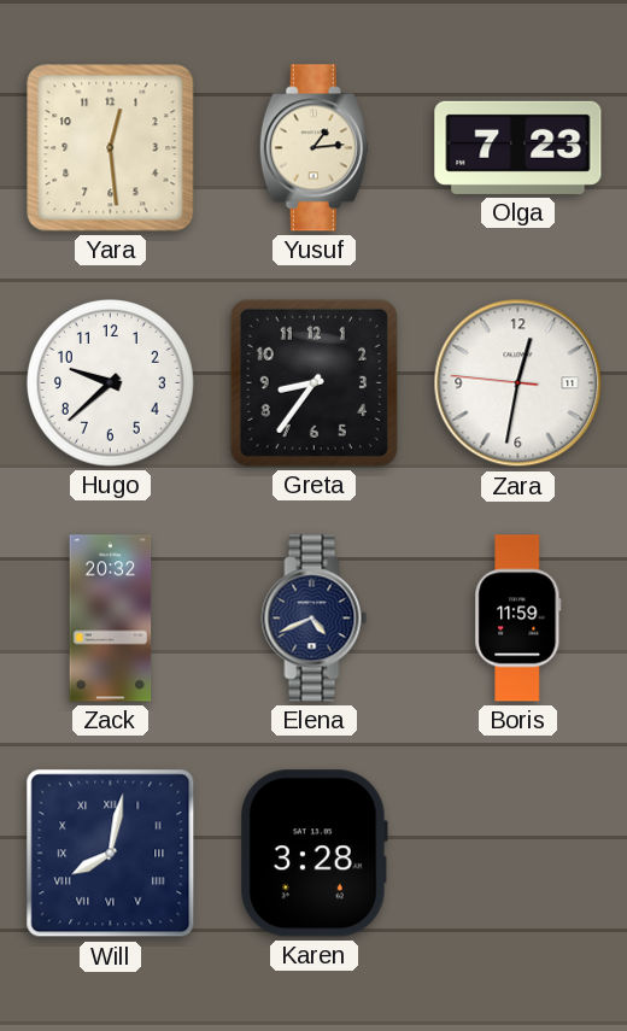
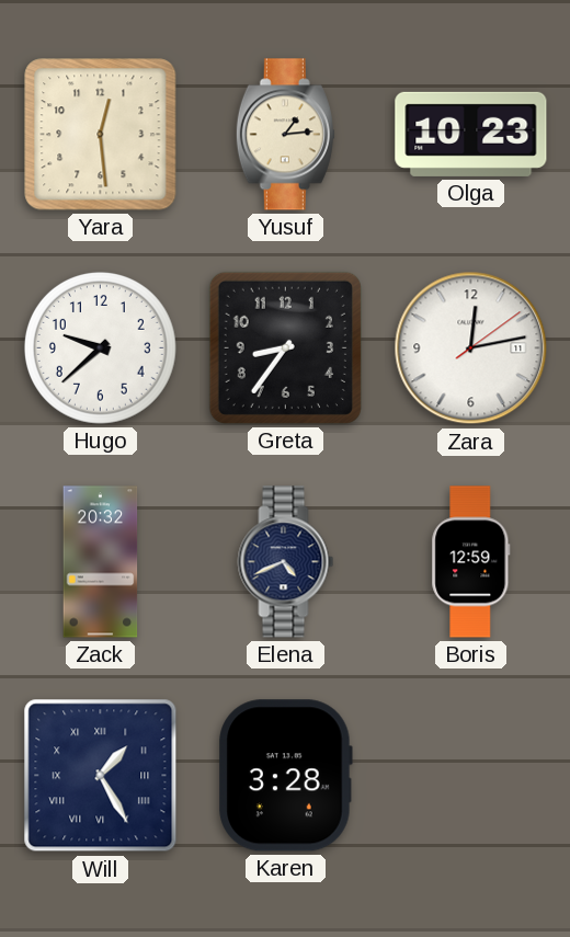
Olga: 7:23 -> 10:23
Zara: 12:31 -> 12:13
Boris: 11:59 -> 12:59
Will: 8:02 -> 1:25
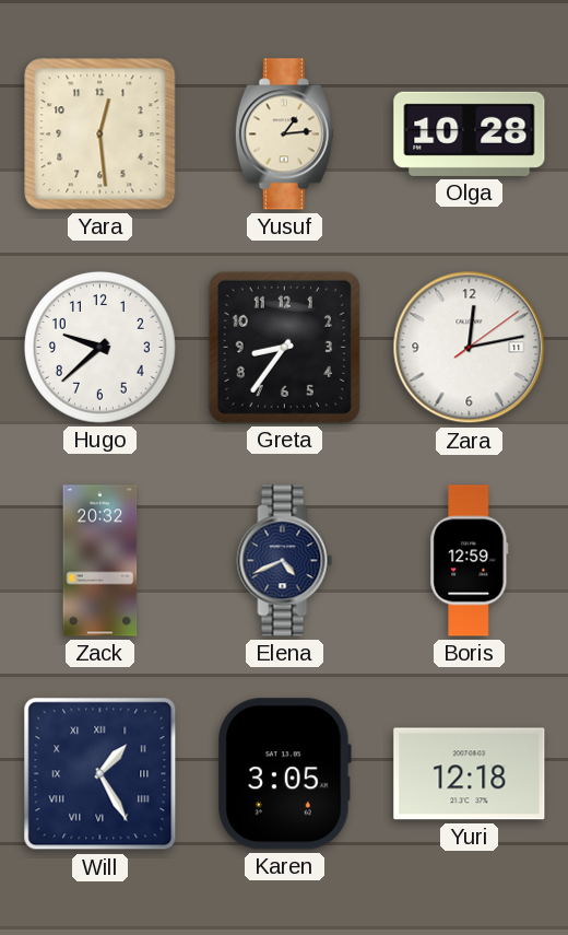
Olga: 10:23 -> 10:28
Karen: 3:28 -> 3:05
Yuri: none -> 12:18
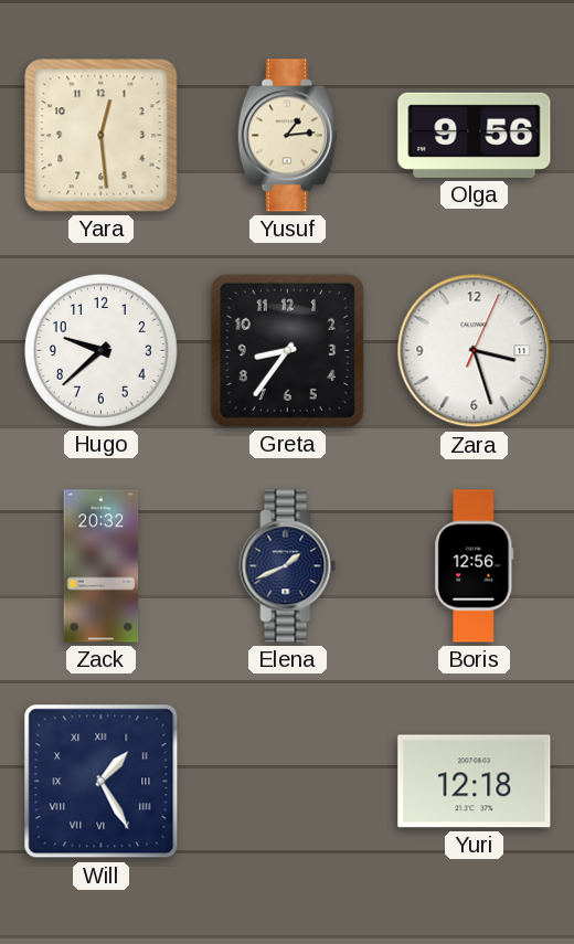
Olga: 10:28 -> 9:56
Zara: 12:13 -> 3:27
Elena: 4:41 -> 1:41
Boris: 12:59 -> 12:56
Karen: 3:05 -> none
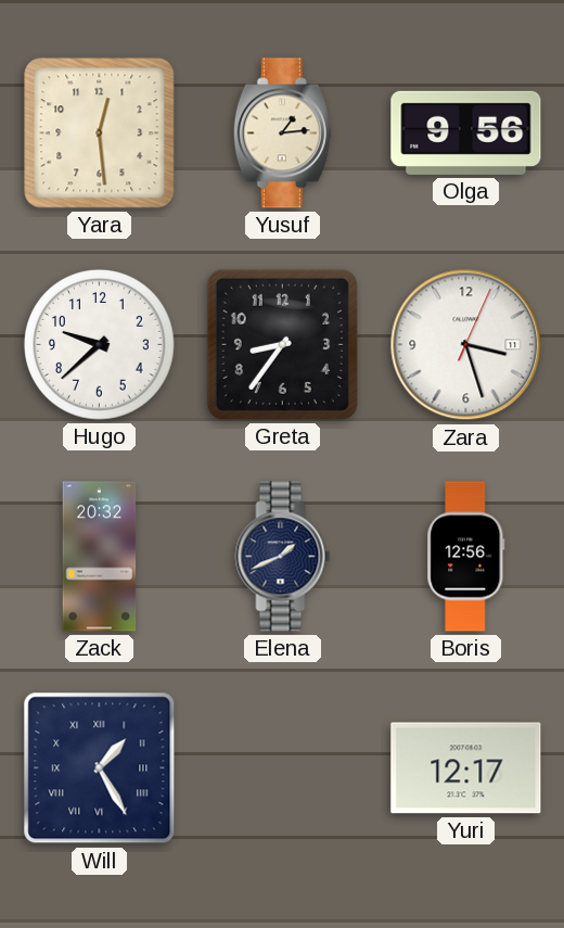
Yuri: 12:18 -> 12:17
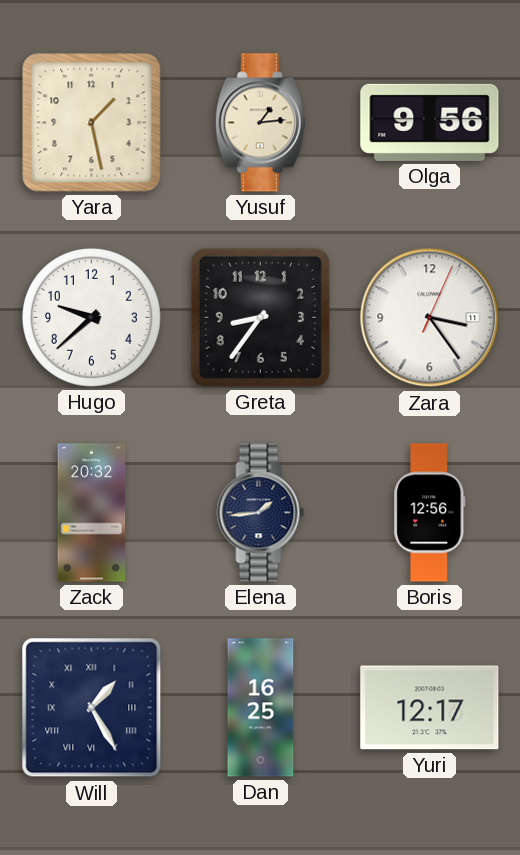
Yara: 12:29 -> 1:28
Zara: 3:27 -> 3:24
Elena: 1:41 -> 1:44
Dan: none -> 16:25
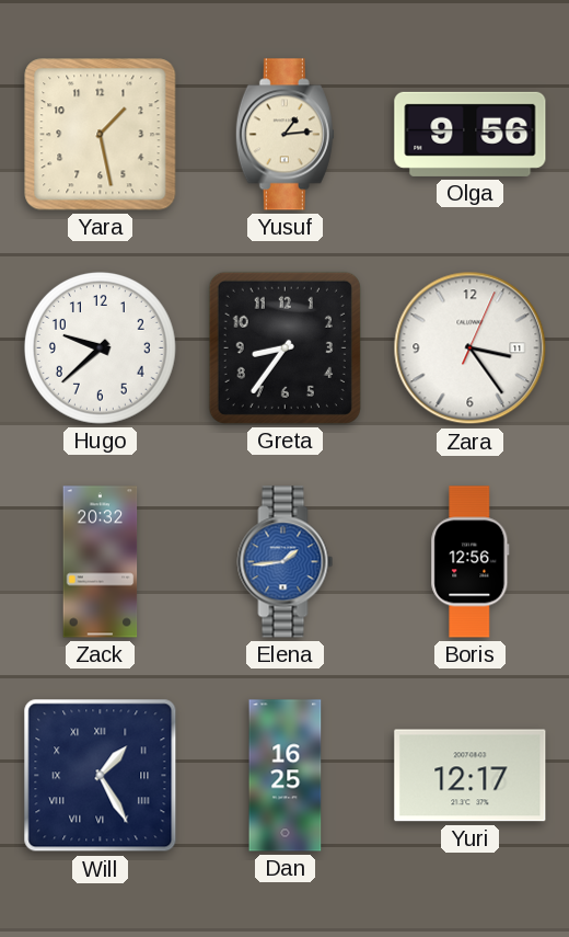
Elena dial: navy -> blue
